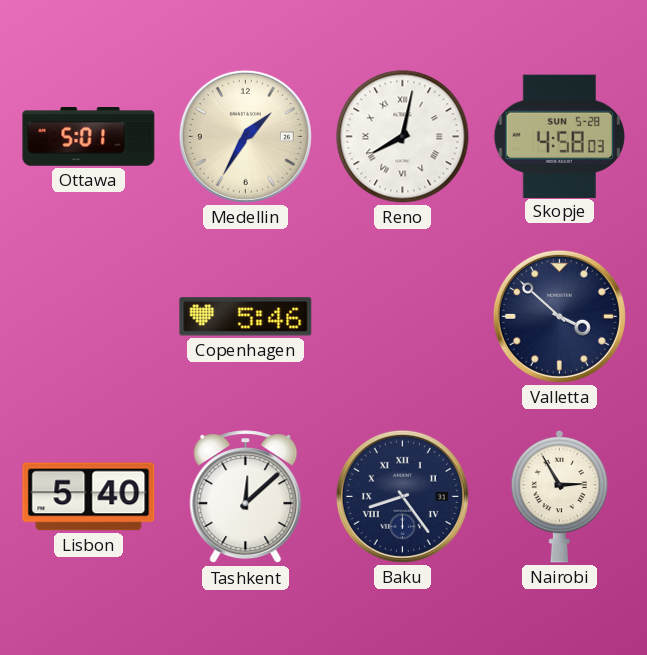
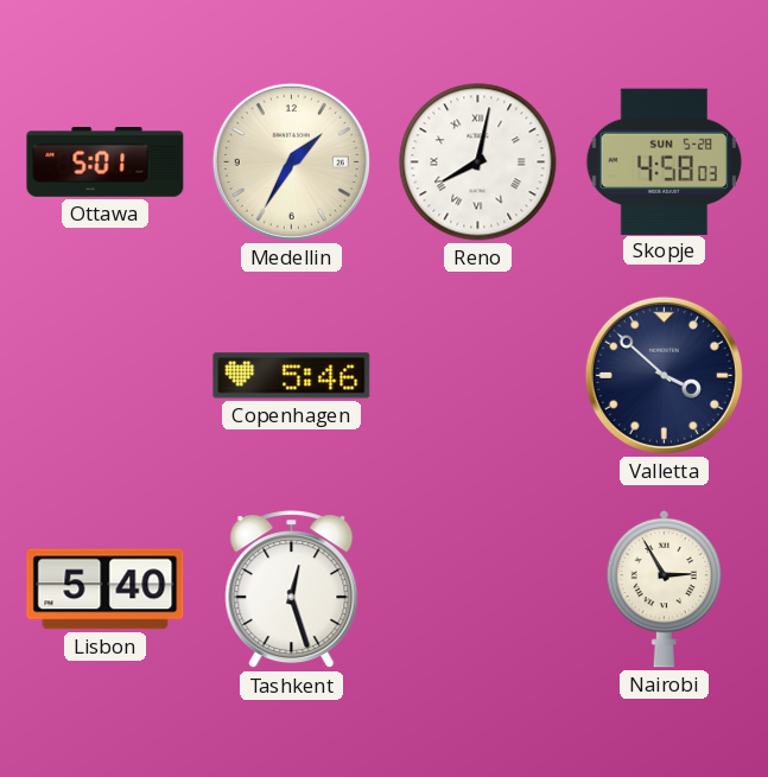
Tashkent: 12:08 -> 12:27
Baku: 8:24 -> none
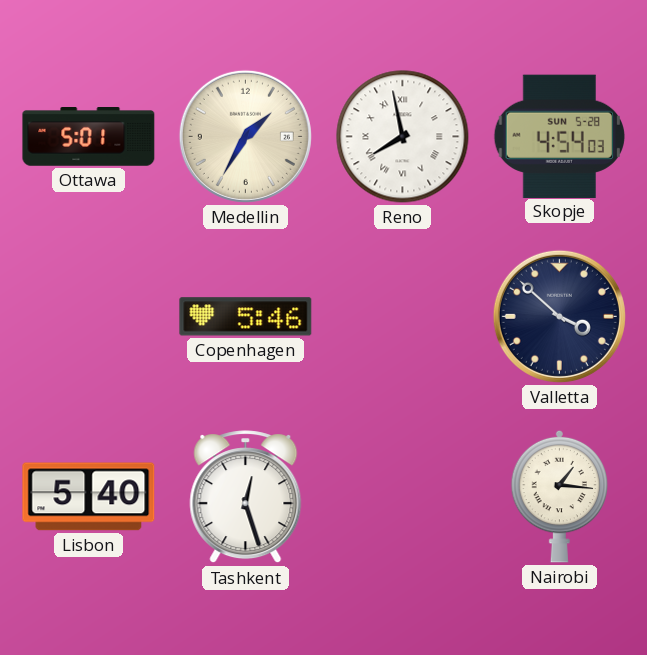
Reno: 8:02 -> 7:58
Skopje: 4:58 -> 4:54
Nairobi: 2:55 -> 1:16
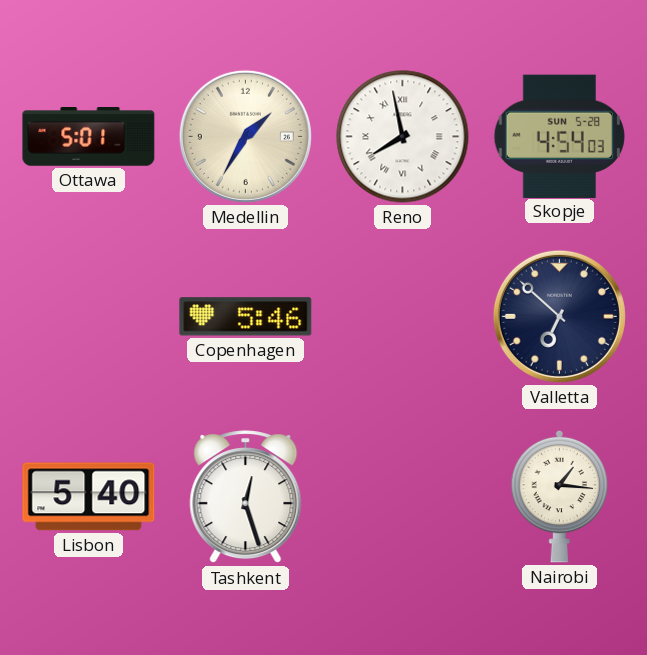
Valletta: 3:52 -> 6:52
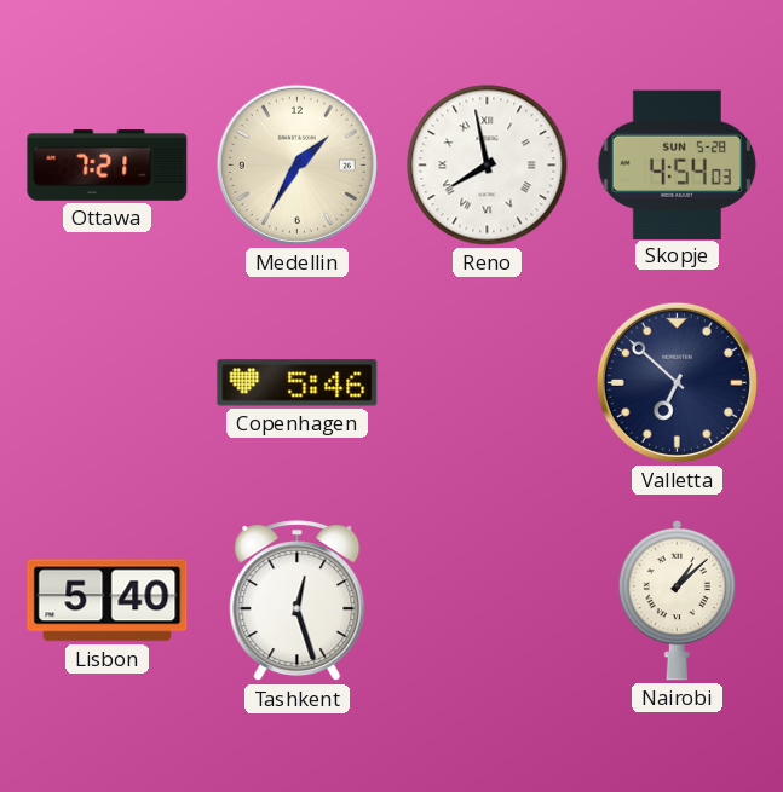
Ottawa: 5:01 -> 7:21
Nairobi: 1:16 -> 1:08
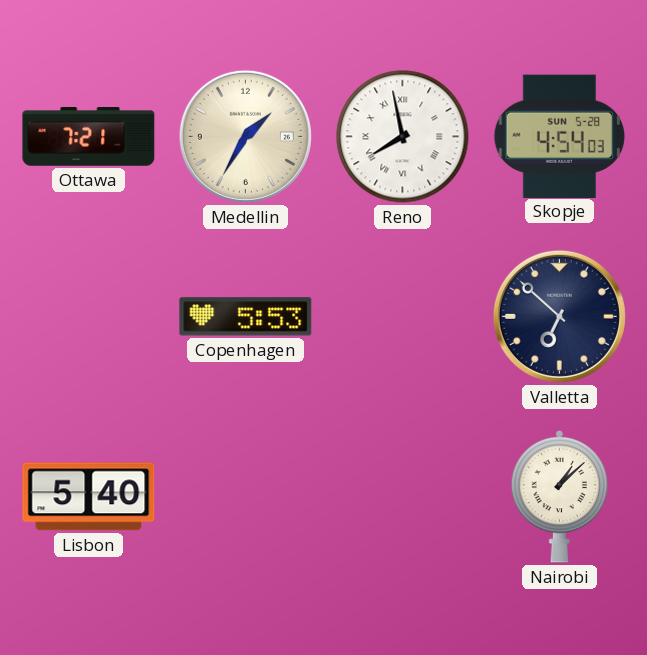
Copenhagen: 5:46 -> 5:53
Tashkent: 12:27 -> none
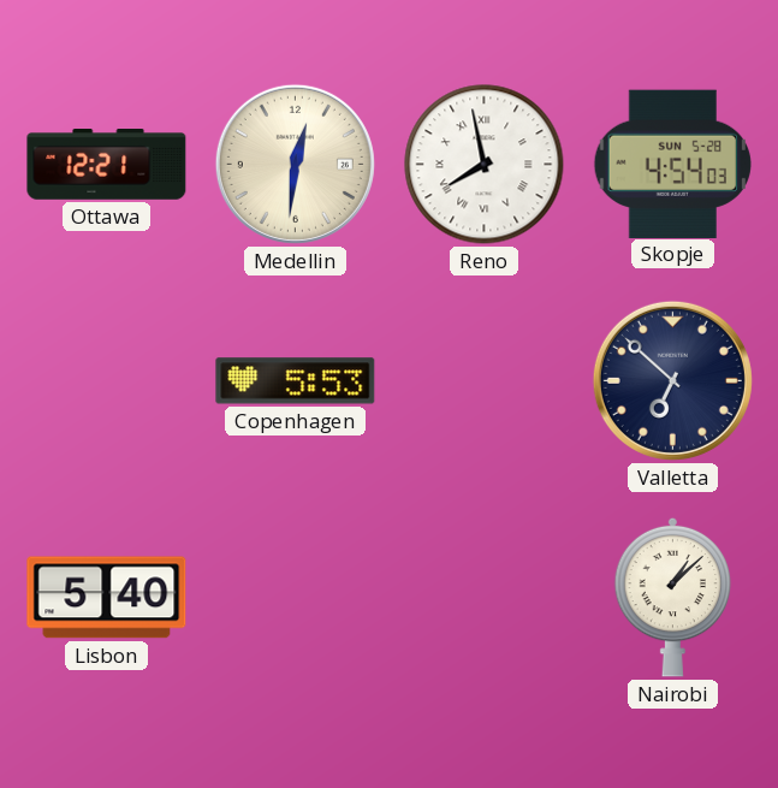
Ottawa: 7:21 -> 12:21
Medellin: 1:35 -> 12:31
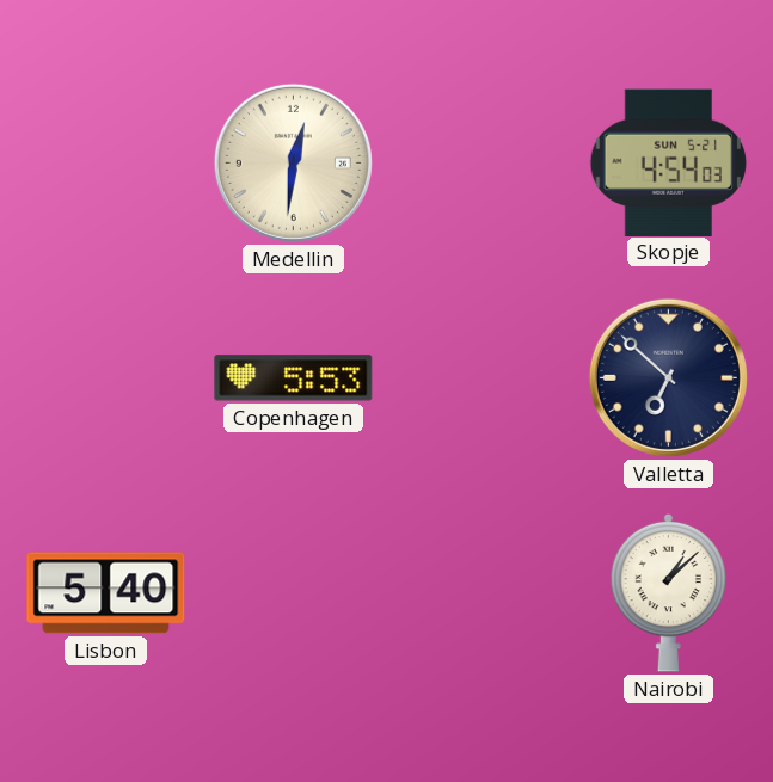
Ottawa: 12:21 -> none
Reno: 7:58 -> none
Skopje date: SUN 5-28 -> SUN 5-21
